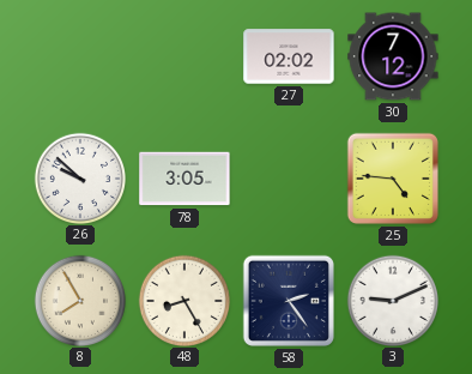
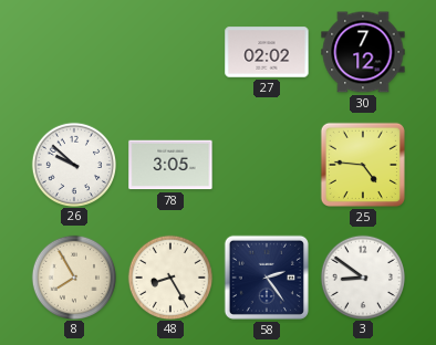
3: 9:11 -> 8:51
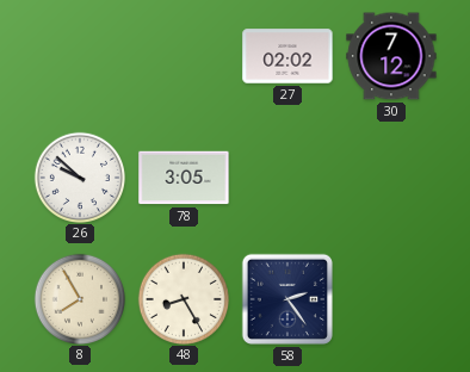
25: 4:46 -> none
3: 8:51 -> none
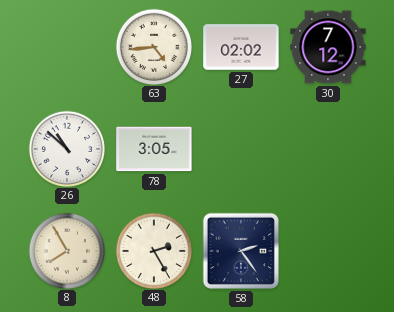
63: none -> 4:44
26: 9:52 -> 10:52
48: 8:25 -> 2:25
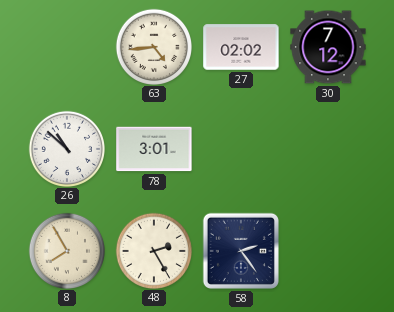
78: 3:05 -> 3:01
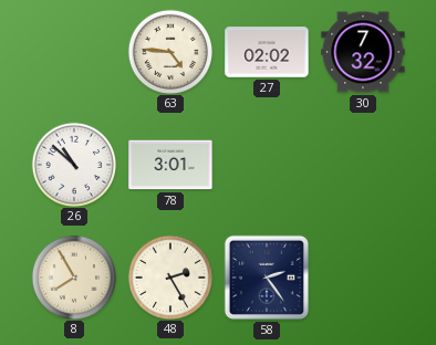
63: 4:44 -> 4:46
30: 7:12 -> 7:32
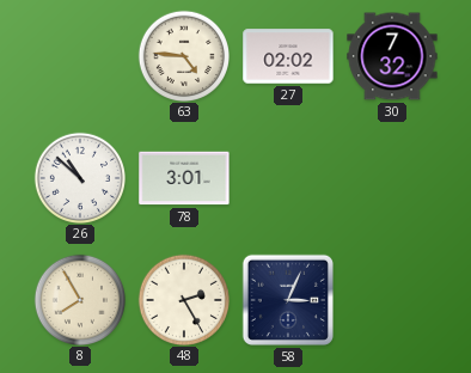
58: 2:24 -> 3:04
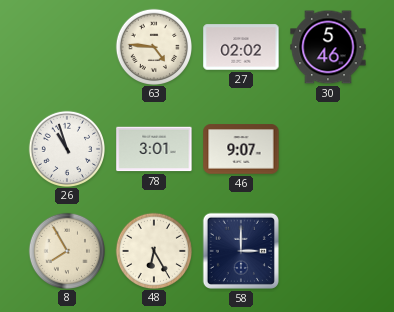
30: 7:32 -> 5:46
26: 10:52 -> 10:57
46: none -> 9:07
48: 2:25 -> 6:25
58: 3:04 -> 3:00
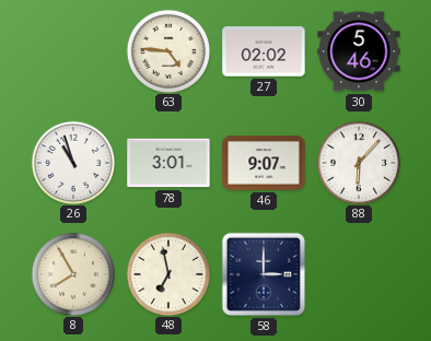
88: none -> 6:07
48: 6:25 -> 6:58
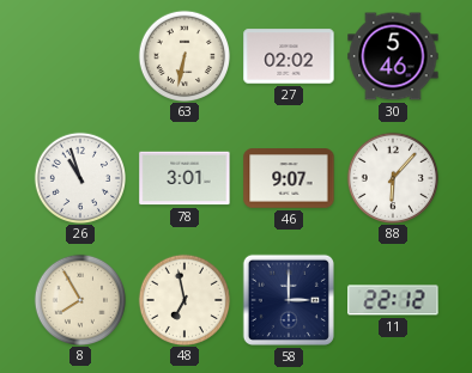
63: 4:46 -> 6:32
11: none -> 22:12
